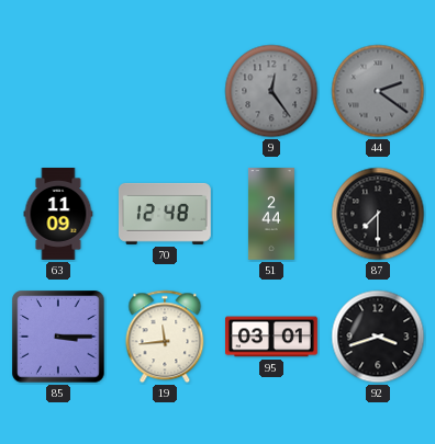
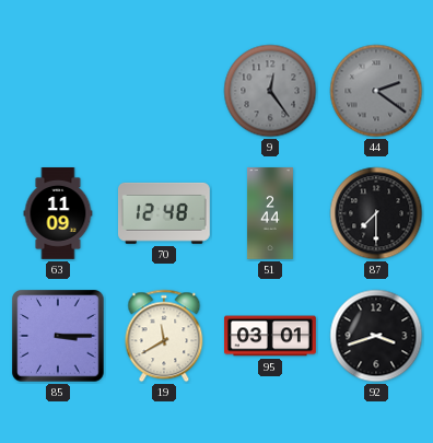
19: 11:44 -> 11:40
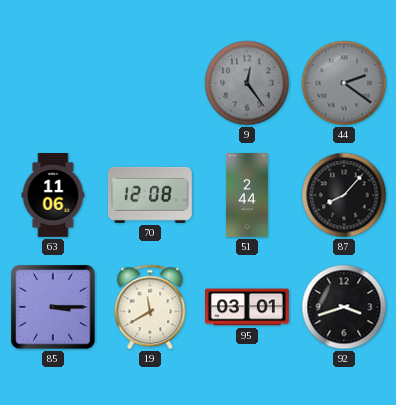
63: 11:09 -> 11:06
70: 12:48 -> 12:08
87: 7:30 -> 8:07
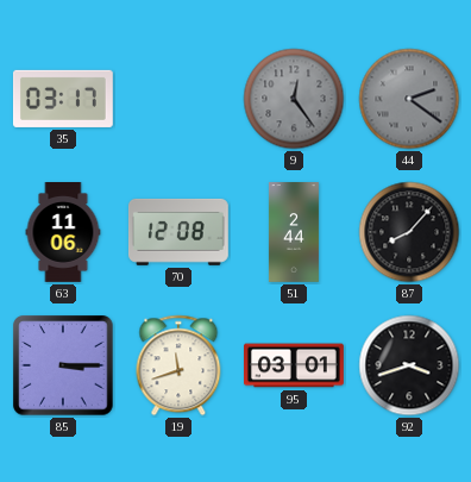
35: none -> 03:17
19: 11:40 -> 11:42
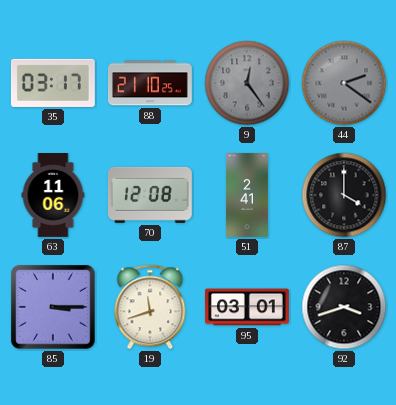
88: none -> 21:10
51: 2:44 -> 2:41
87: 8:07 -> 4:00
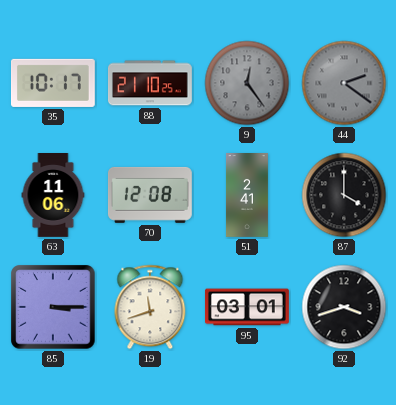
35: 03:17 -> 10:17
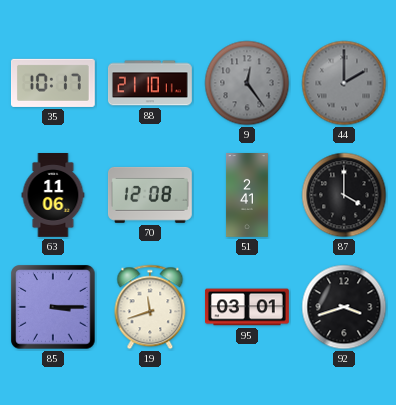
88: 21:10:25 -> 21:10:11
44: 2:21 -> 2:00
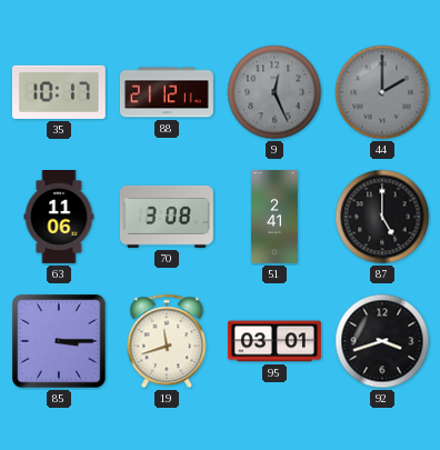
88: 21:10 -> 21:12
9: 12:24 -> 12:26
70: 12:08 -> 3:08
87: 4:00 -> 5:00
